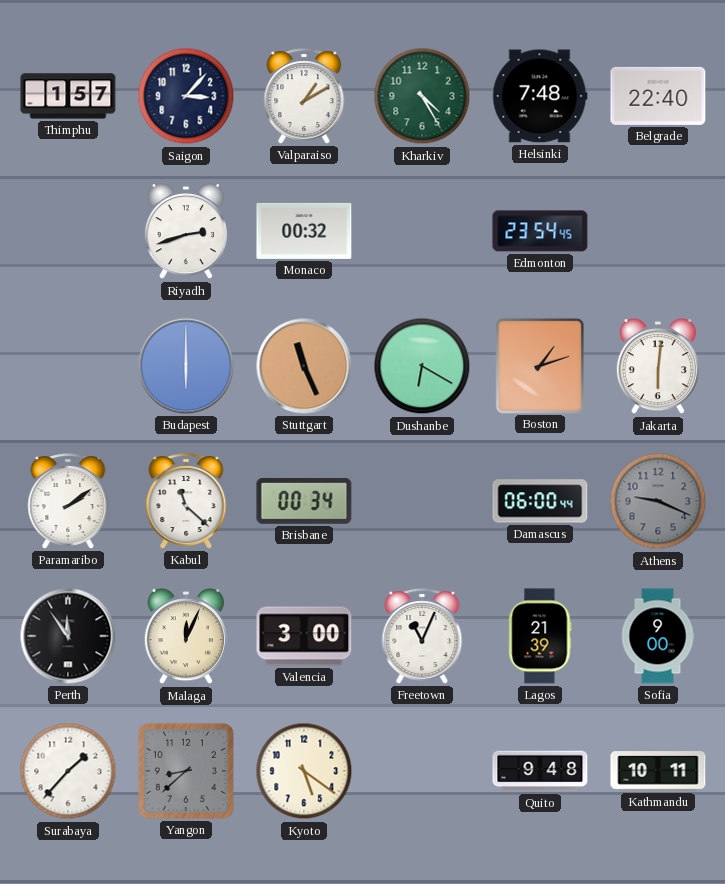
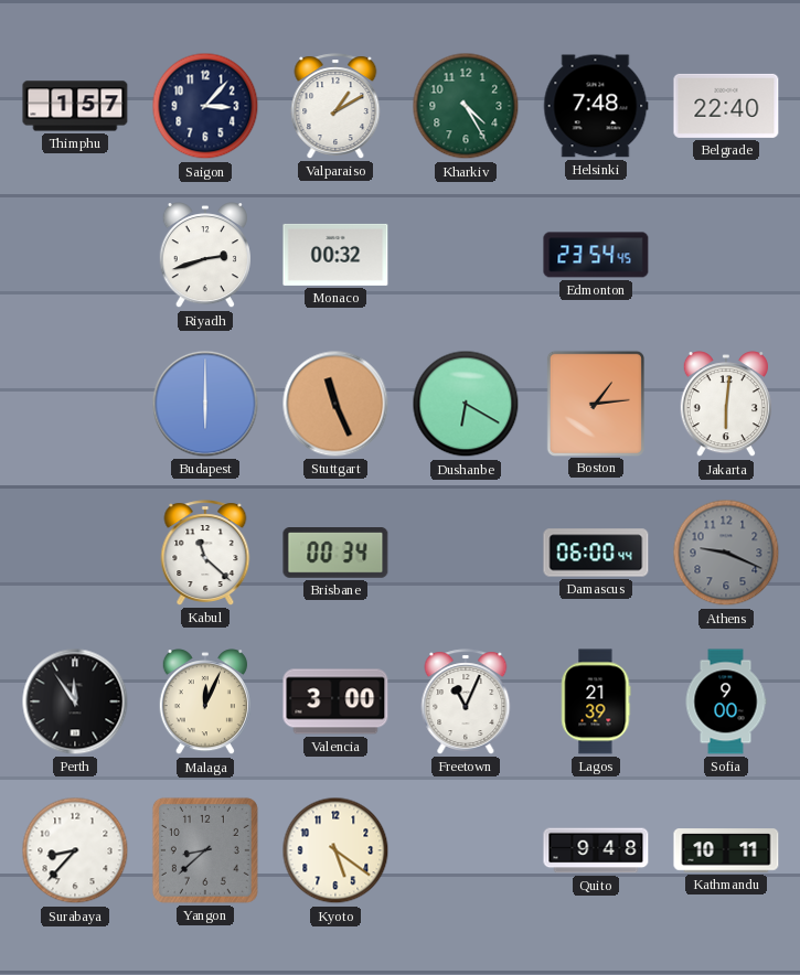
Boston: 1:12 -> 1:14
Paramaribo: 2:09 -> none
Surabaya: 1:37 -> 8:37
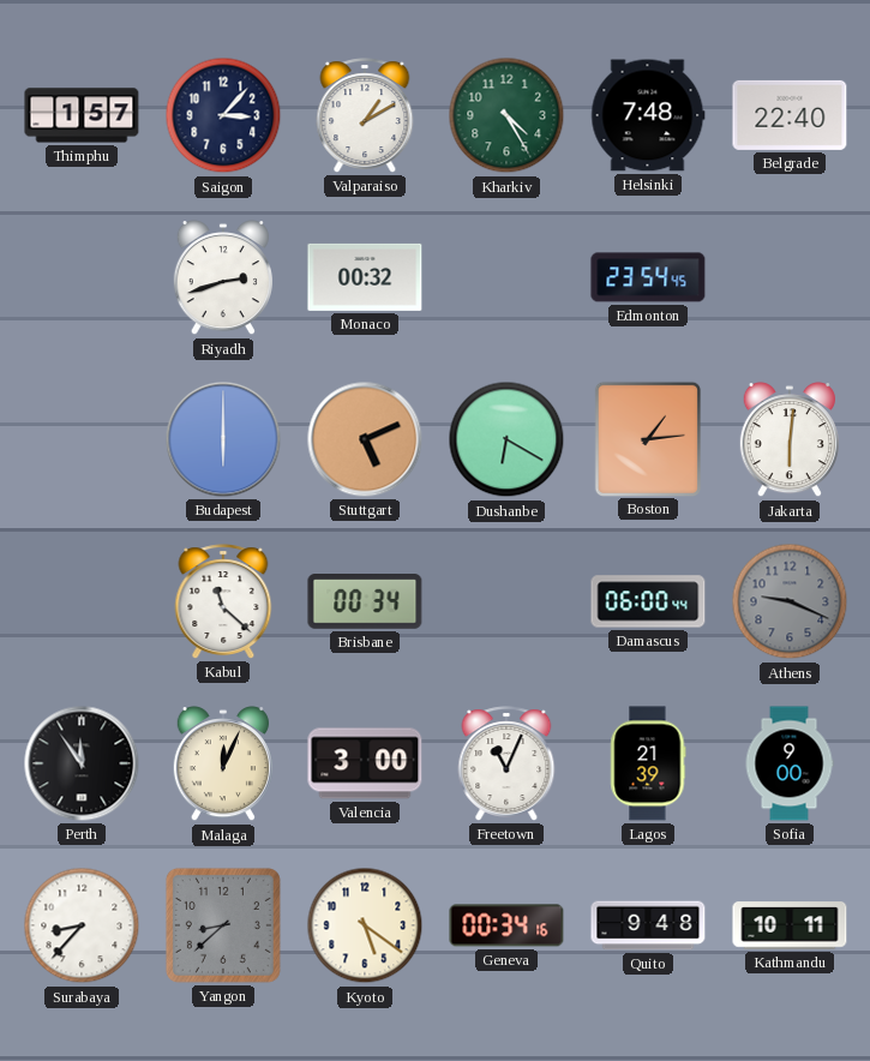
Stuttgart: 11:26 -> 5:11
Geneva: none -> 00:34
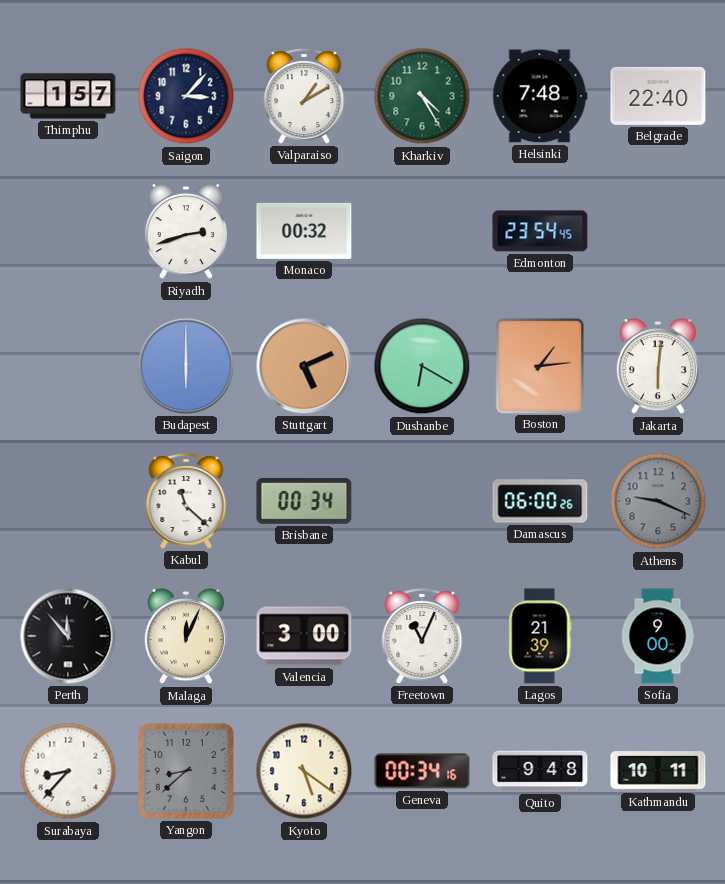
Damascus: 06:00:44 -> 06:00:26
Perth: 11:54 -> 11:53
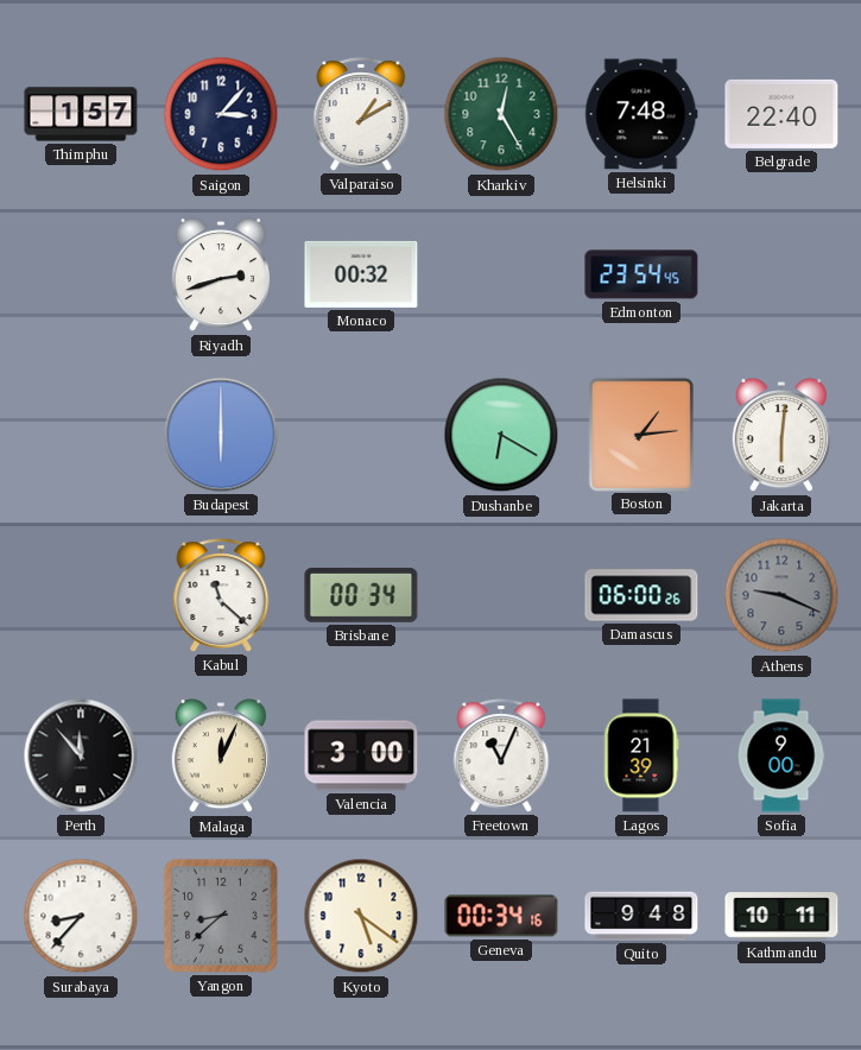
Kharkiv: 4:25 -> 12:25
Stuttgart: 5:11 -> none
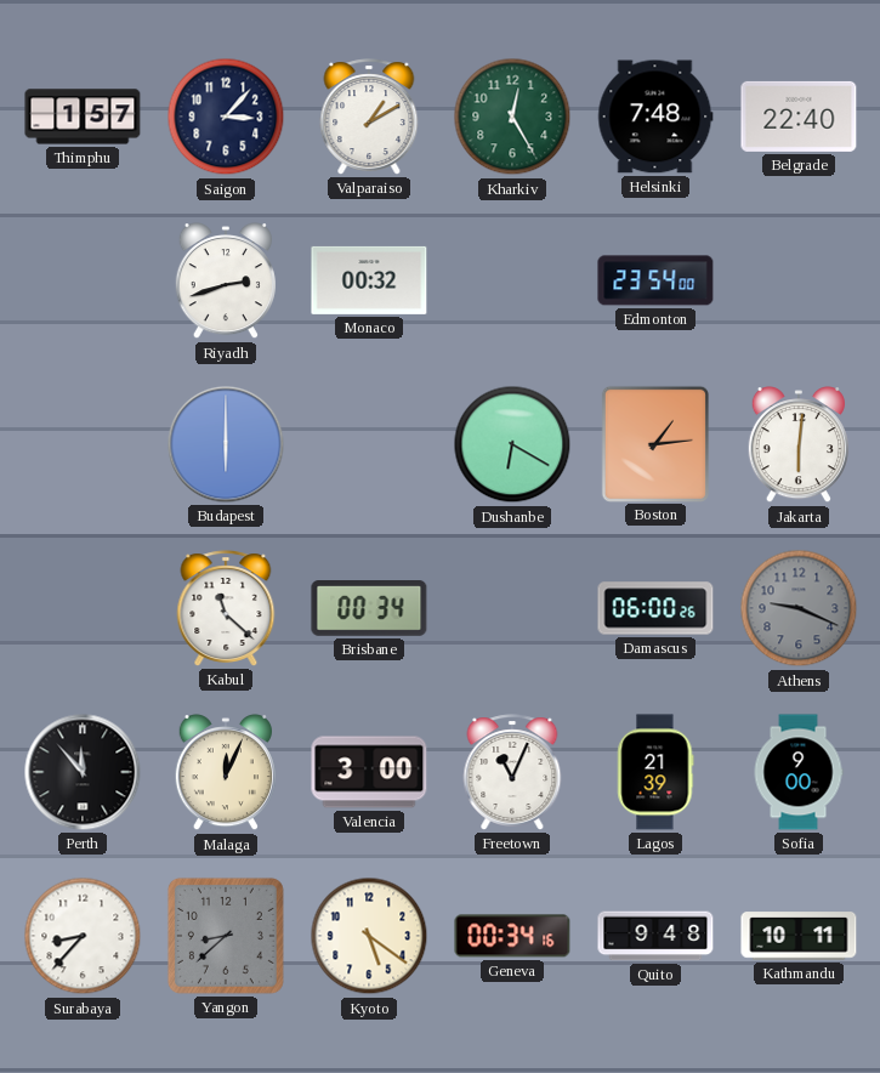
Edmonton: 23:54:45 -> 23:54:00
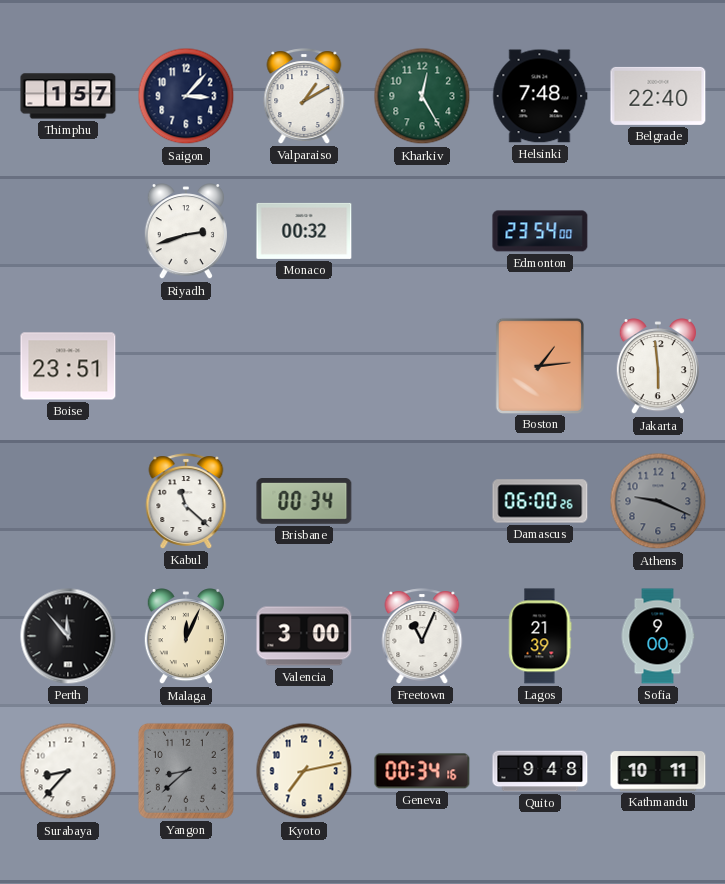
Boise: none -> 23:51
Budapest: 6:00 -> none
Dushanbe: 6:20 -> none
Jakarta: 6:01 -> 5:59
Kyoto: 5:21 -> 7:13
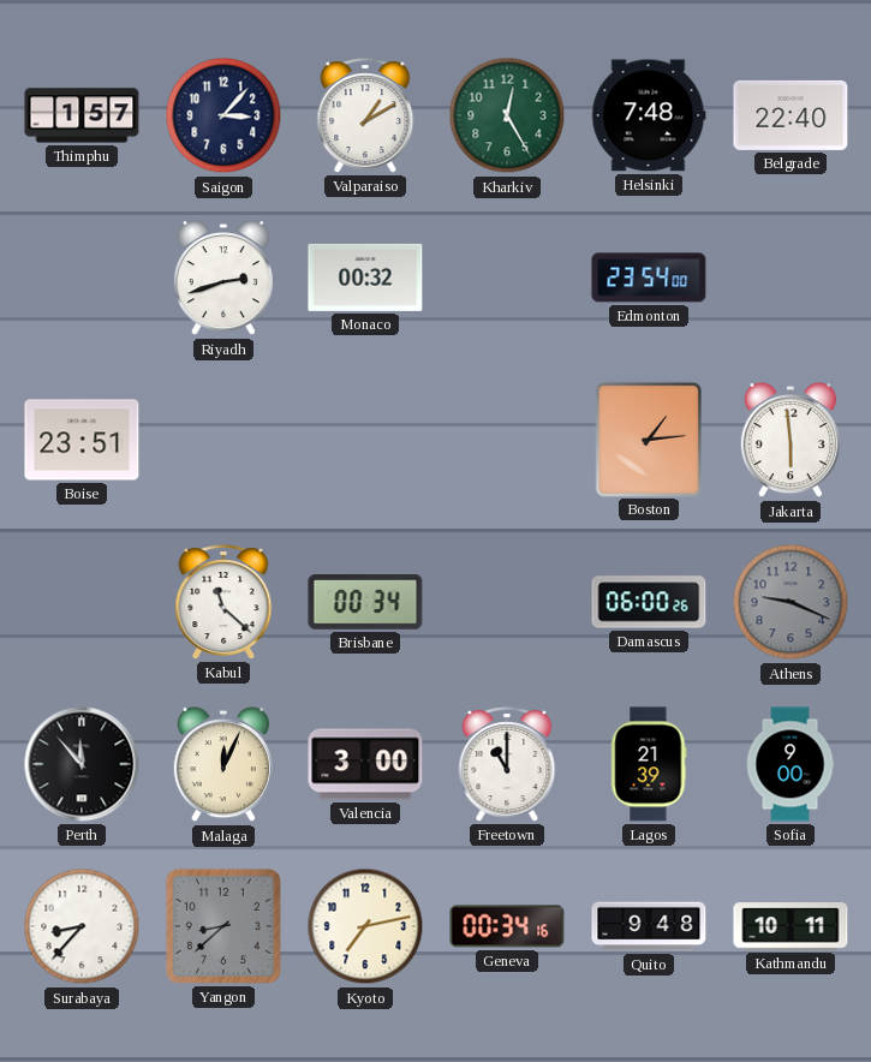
Freetown: 11:04 -> 11:00
